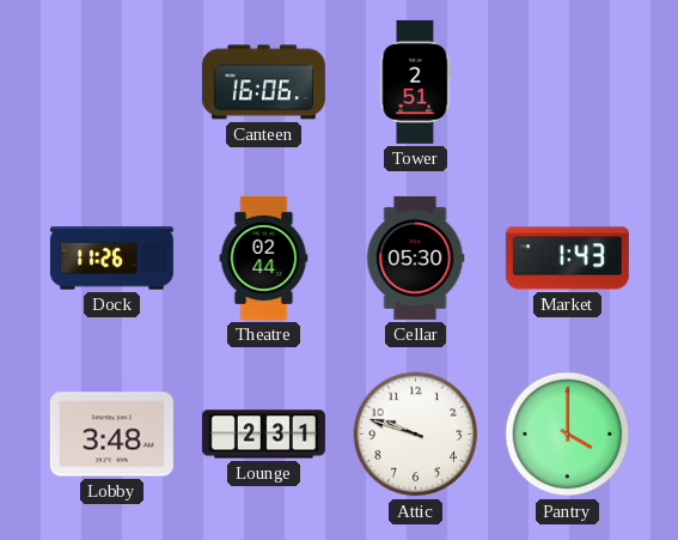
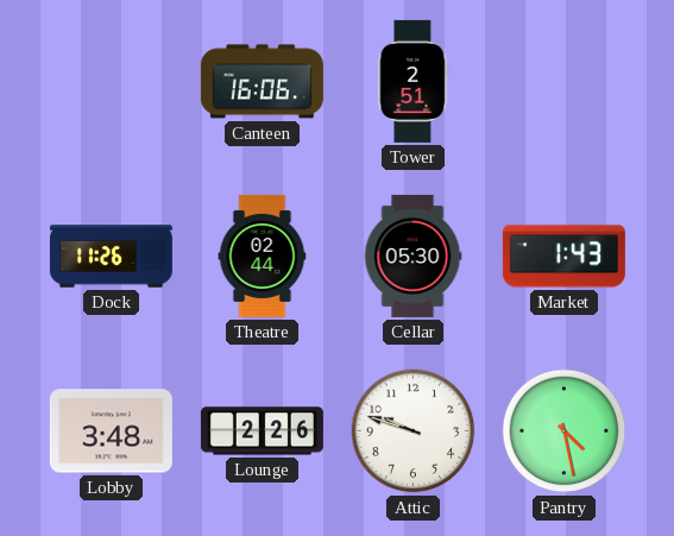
Lounge: 2:31 -> 2:26
Pantry: 4:00 -> 4:28
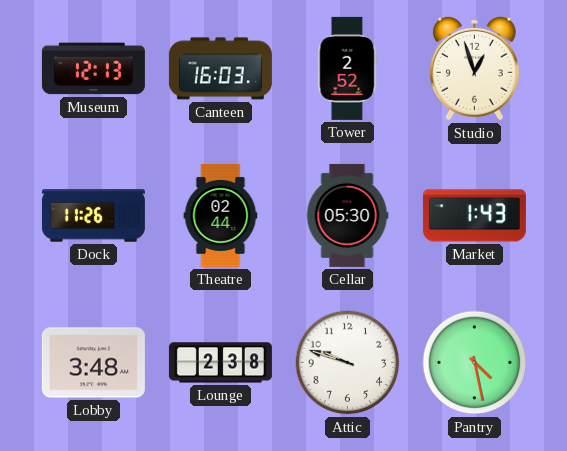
Museum: none -> 12:13
Canteen: 16:06 -> 16:03
Tower: 2:51 -> 2:52
Studio: none -> 12:57
Lounge: 2:26 -> 2:38
